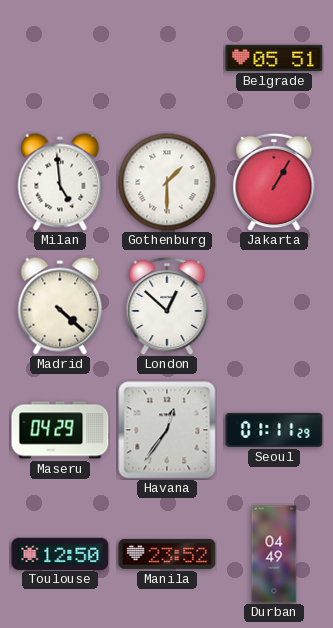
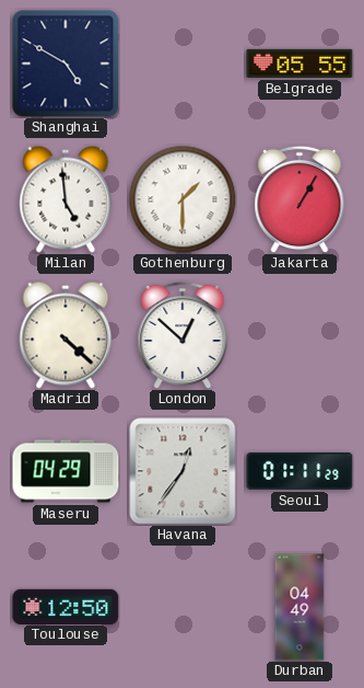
Shanghai: none -> 4:50
Belgrade: 05:51 -> 05:55
Manila: 23:52 -> none
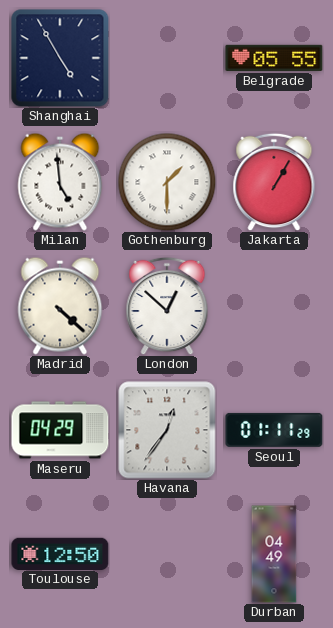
Shanghai: 4:50 -> 4:55
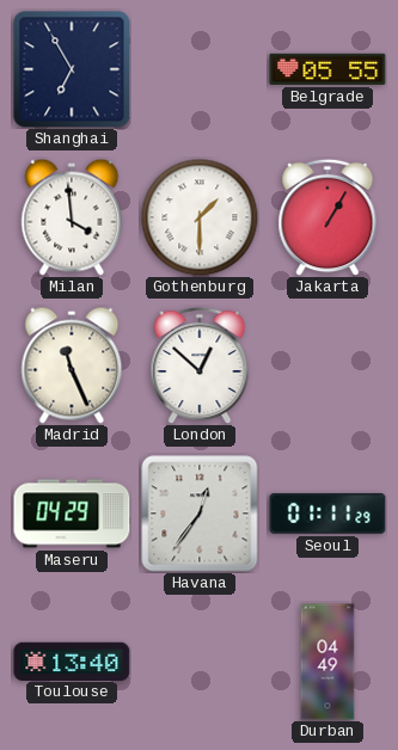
Shanghai: 4:55 -> 6:55
Milan: 4:59 -> 3:59
Madrid: 4:22 -> 11:26
Toulouse: 12:50 -> 13:40
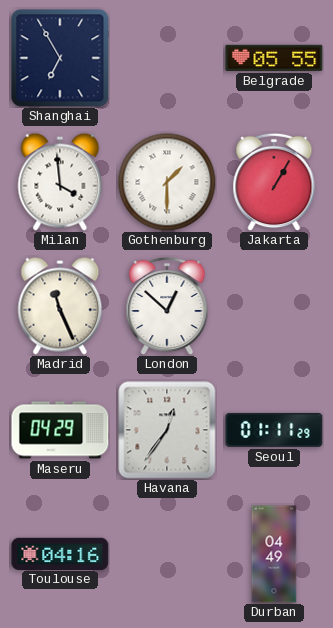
Toulouse: 13:40 -> 04:16
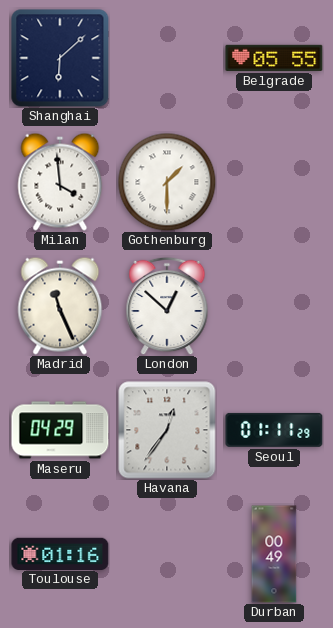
Shanghai: 6:55 -> 6:08
Jakarta: 1:05 -> none
Toulouse: 04:16 -> 01:16
Durban: 04:49 -> 00:49
